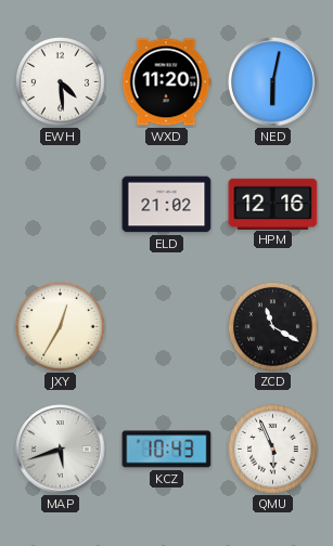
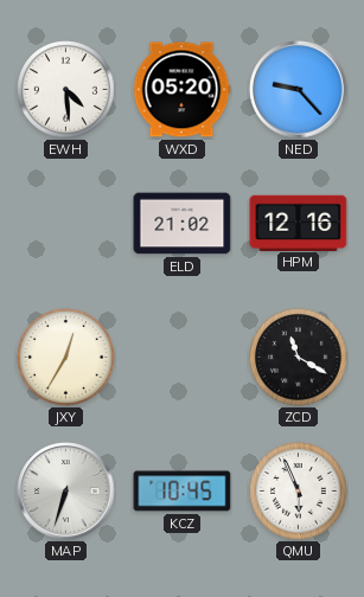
WXD: 11:20 -> 05:20
NED: 6:02 -> 9:23
MAP: 5:42 -> 6:33
KCZ: 10:43 -> 10:45
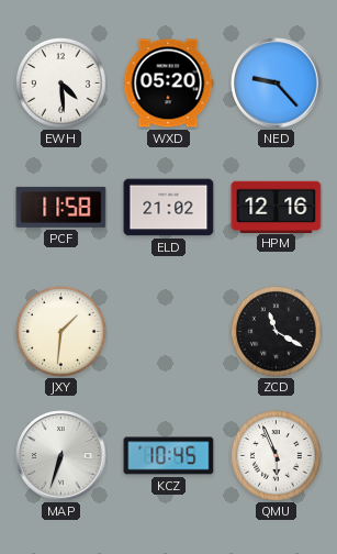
PCF: none -> 11:58
JXY: 12:35 -> 1:31
